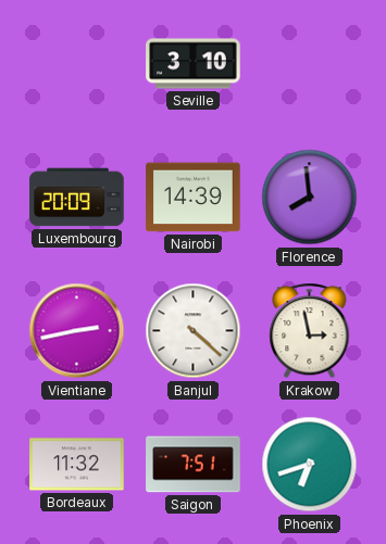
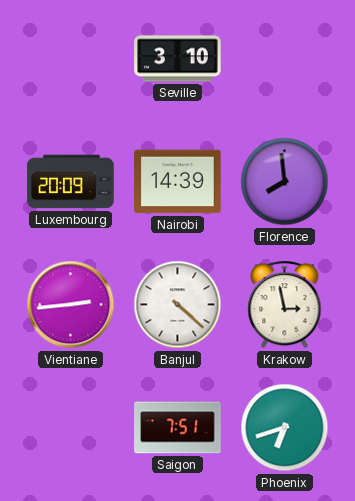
Vientiane: 2:43 -> 2:44
Bordeaux: 11:32 -> none
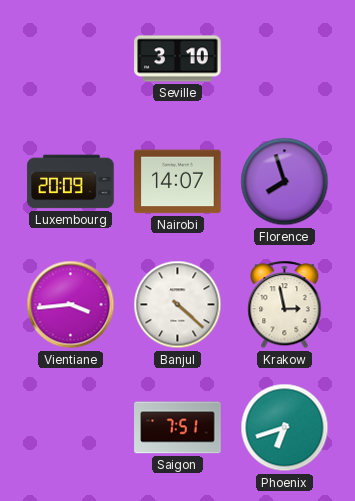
Nairobi: 14:39 -> 14:07
Florence: 7:59 -> 7:57
Vientiane: 2:44 -> 3:44
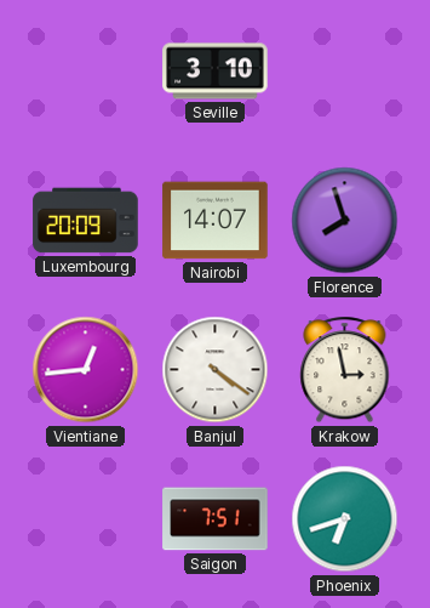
Vientiane: 3:44 -> 12:44
Banjul: 4:22 -> 4:21
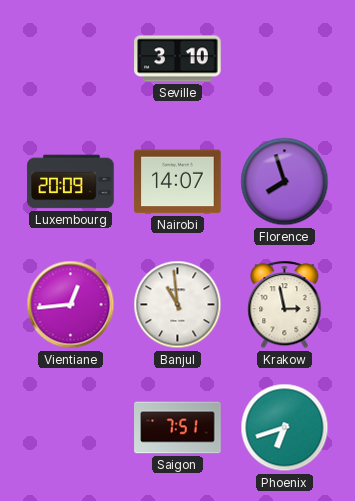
Banjul: 4:21 -> 10:59
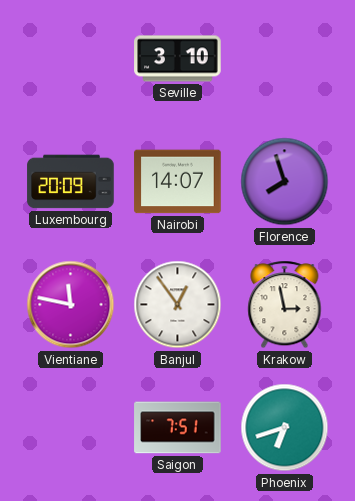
Vientiane: 12:44 -> 11:47
Banjul: 10:59 -> 12:54
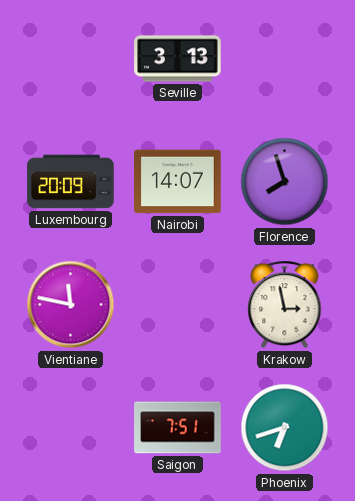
Seville: 3:10 -> 3:13
Banjul: 12:54 -> none
